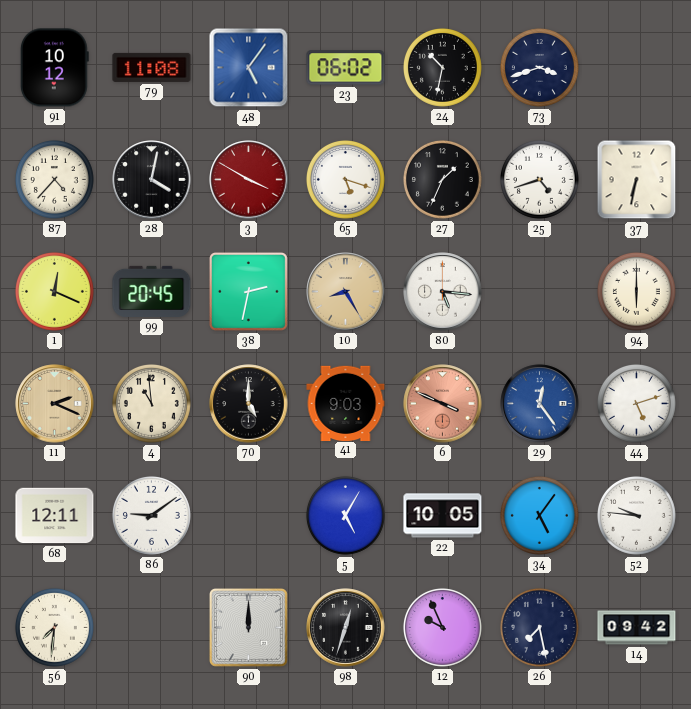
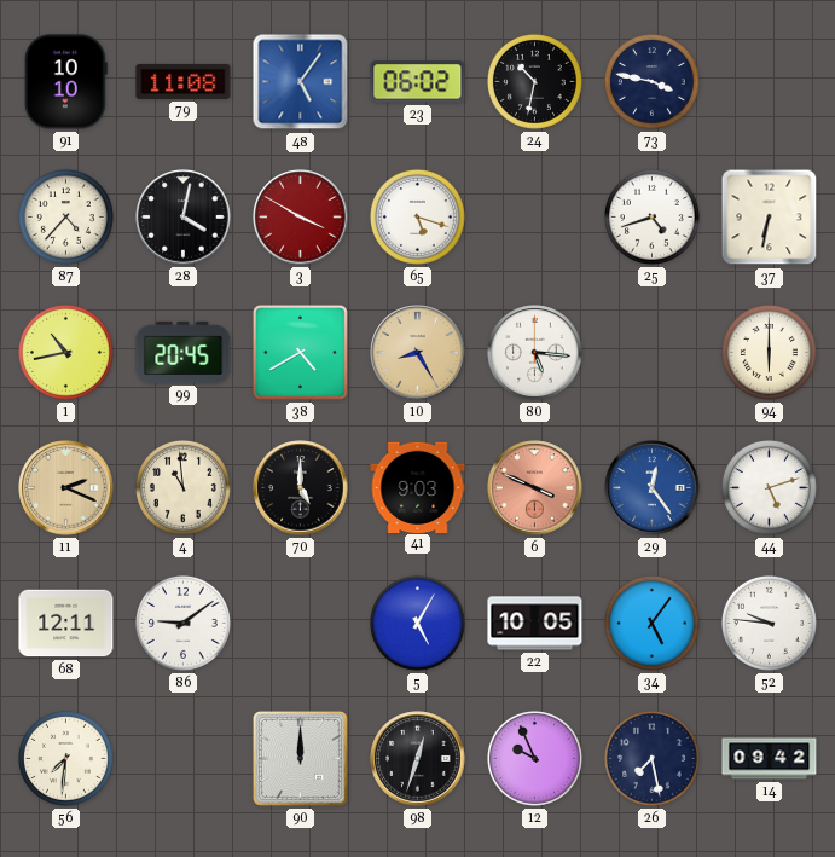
91: 10:12 -> 10:10
73: 3:42 -> 3:47
27: 1:34 -> none
1: 12:19 -> 10:43
38: 2:32 -> 4:40
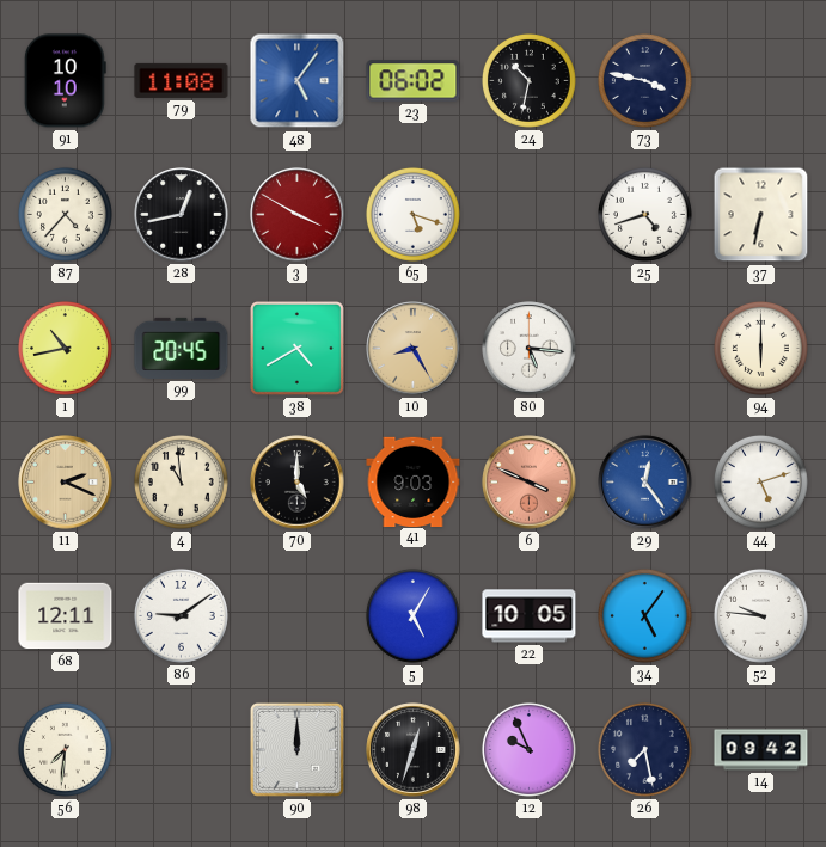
28: 4:02 -> 12:43
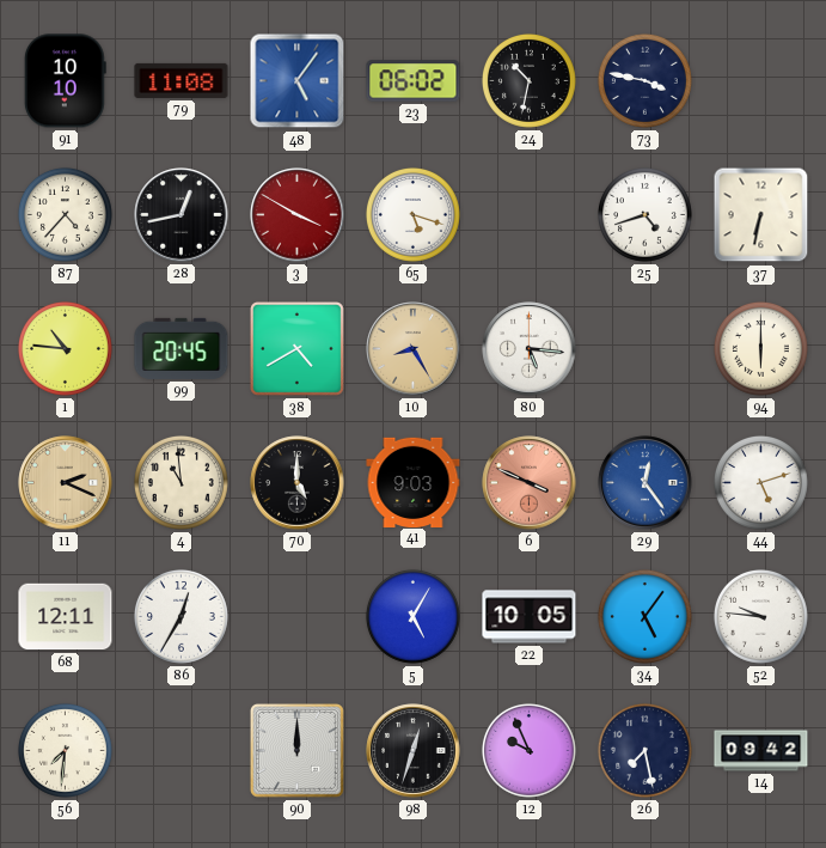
1: 10:43 -> 10:46
86: 9:09 -> 12:35
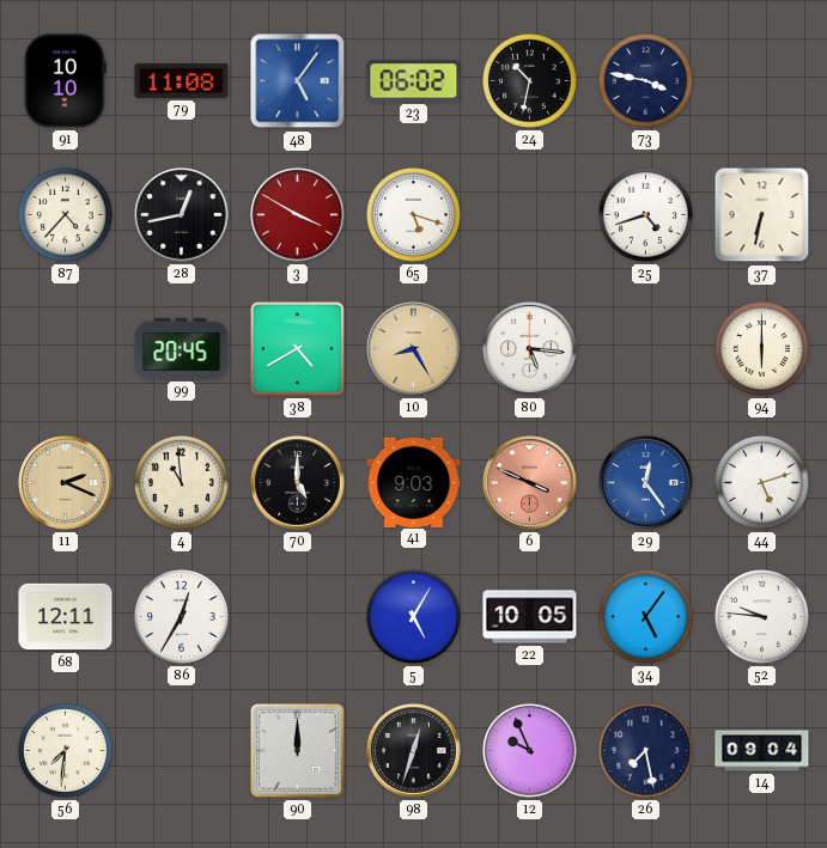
1: 10:46 -> none
14: 09:42 -> 09:04
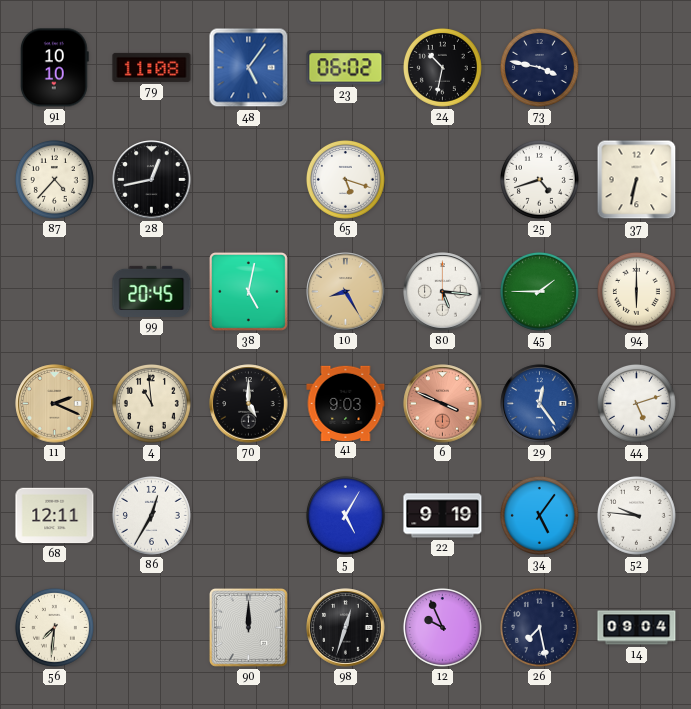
3: 3:50 -> none
38: 4:40 -> 5:02
45: none -> 1:45
22: 10:05 -> 9:19
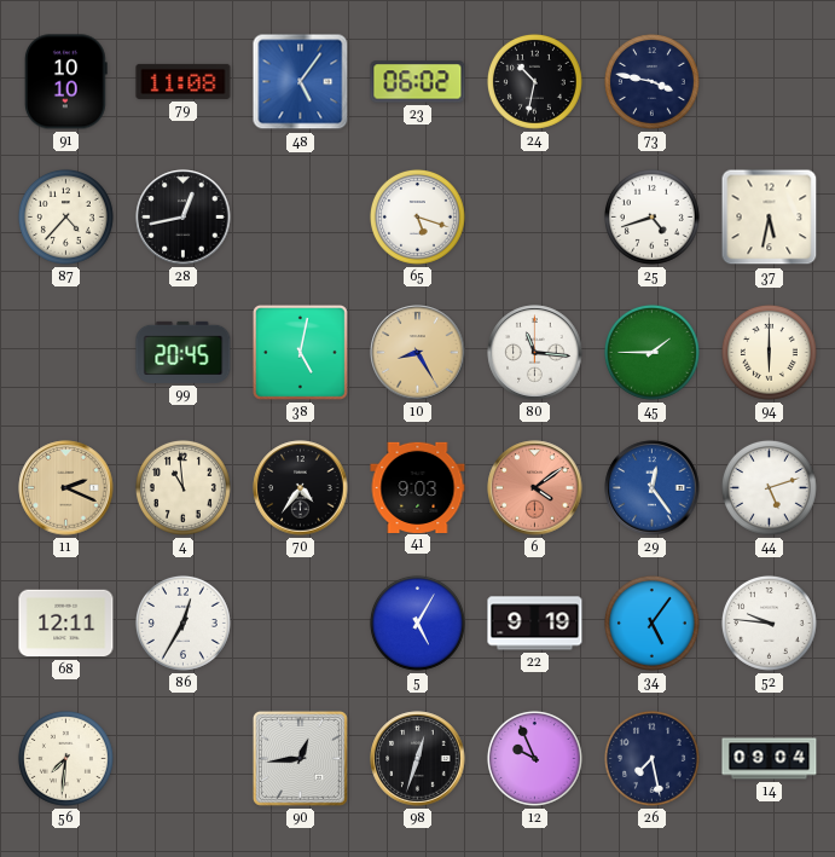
37: 6:32 -> 5:32
80: 5:16 -> 11:16
70: 5:00 -> 4:36
6: 3:49 -> 4:09
90: 12:00 -> 12:44
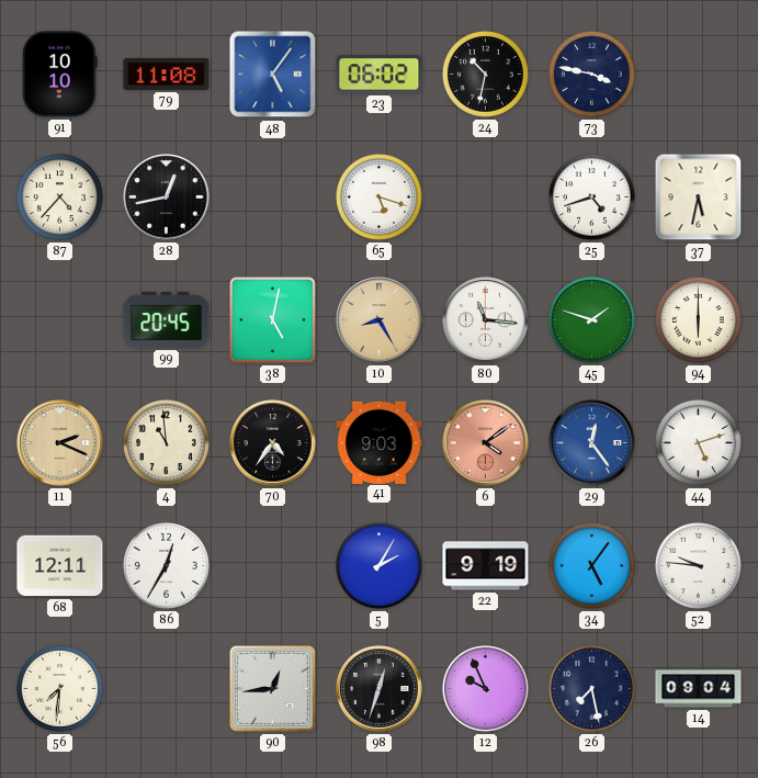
45: 1:45 -> 1:48
5: 5:05 -> 2:05
